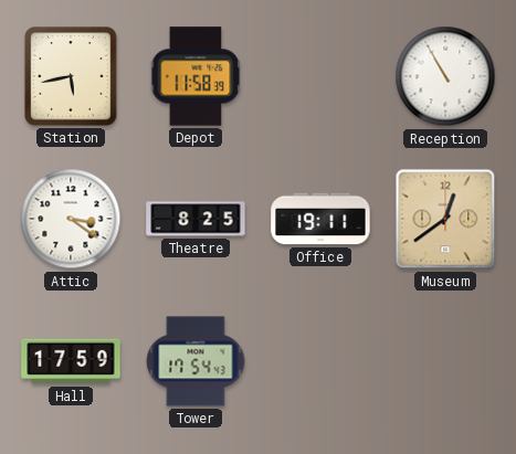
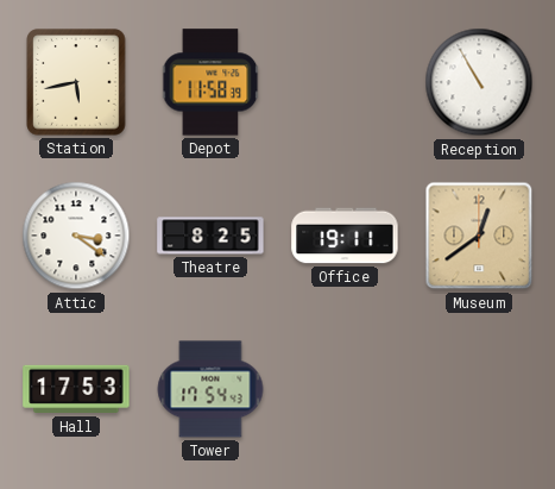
Hall: 17:59 -> 17:53
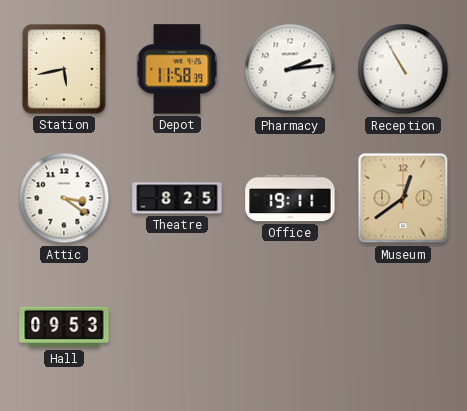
Pharmacy: none -> 2:14
Hall: 17:53 -> 09:53
Tower: 17:54 -> none
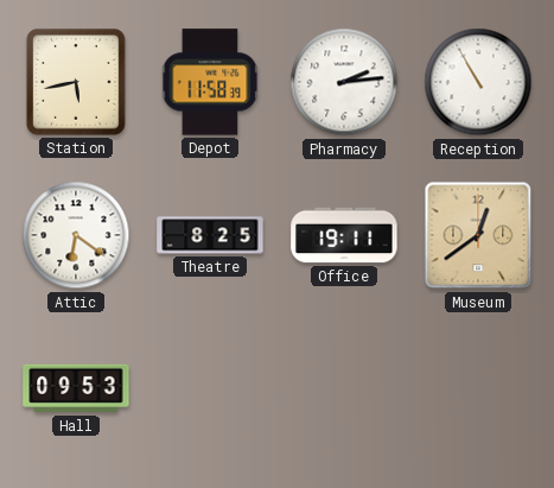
Attic: 3:21 -> 6:21
